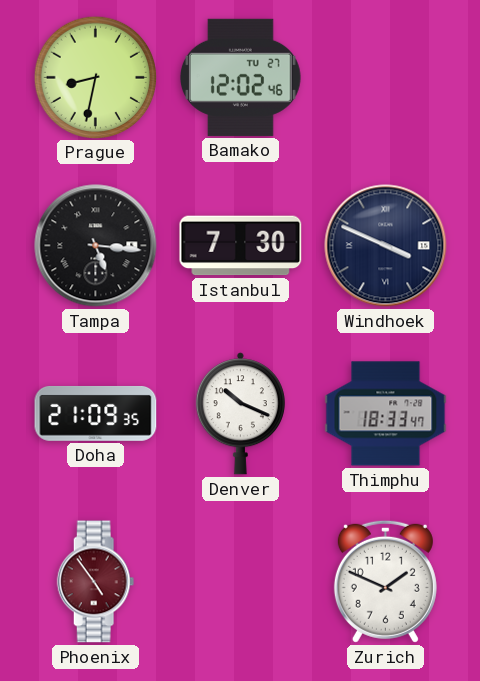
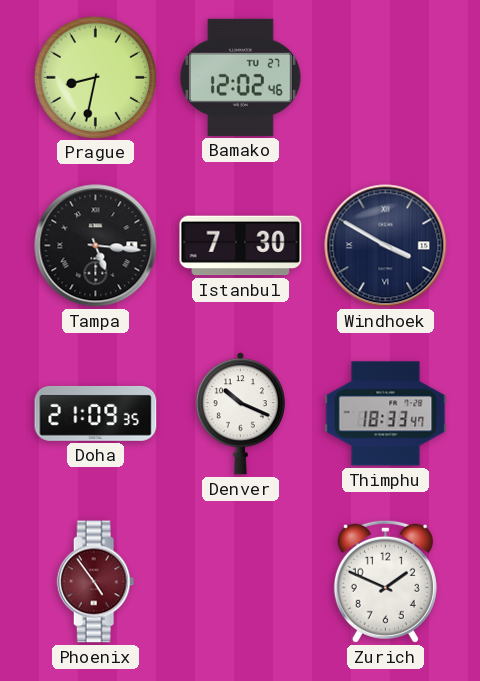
Windhoek: 3:49 -> 3:50
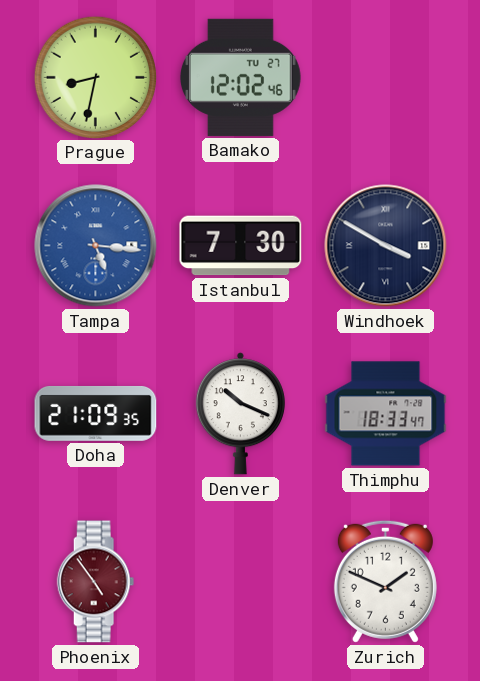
Tampa dial: black -> blue
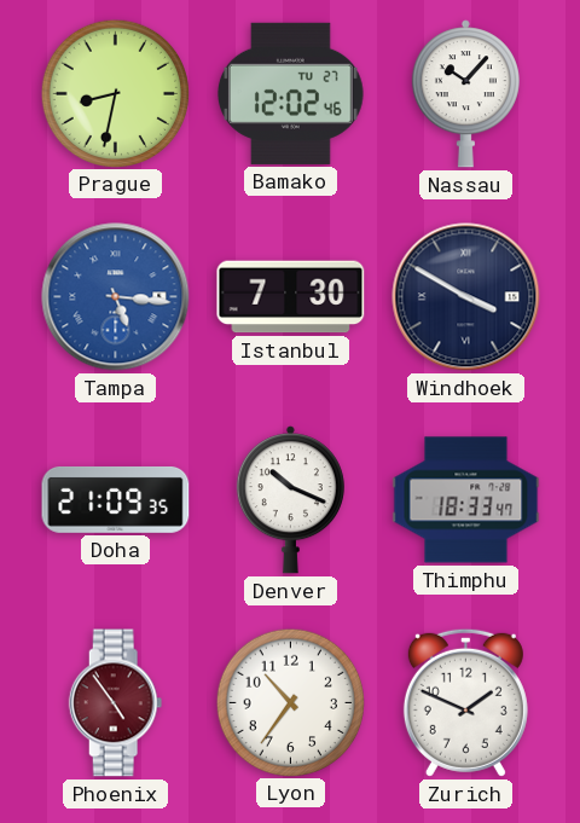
Nassau: none -> 10:07
Lyon: none -> 10:36
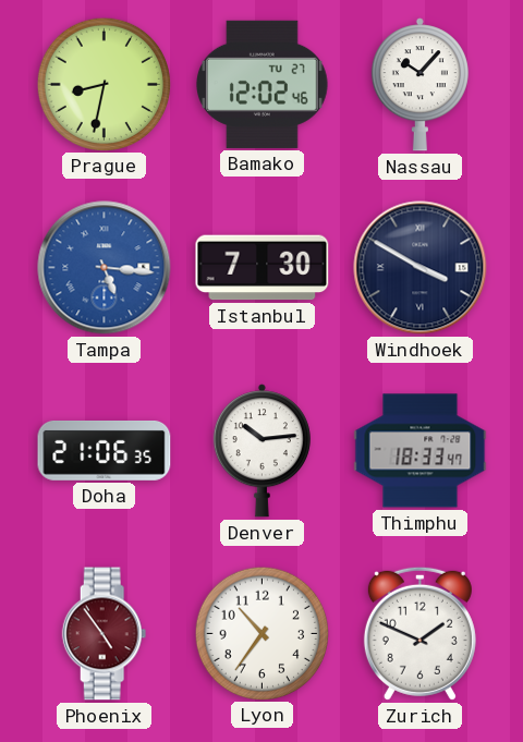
Doha: 21:09 -> 21:06
Denver: 10:19 -> 10:14
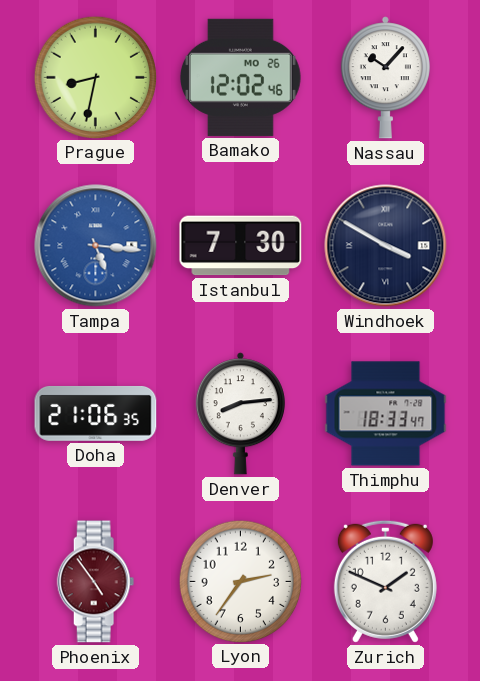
Bamako date: TU 27 -> MO 26
Denver: 10:14 -> 8:14
Lyon: 10:36 -> 2:36
